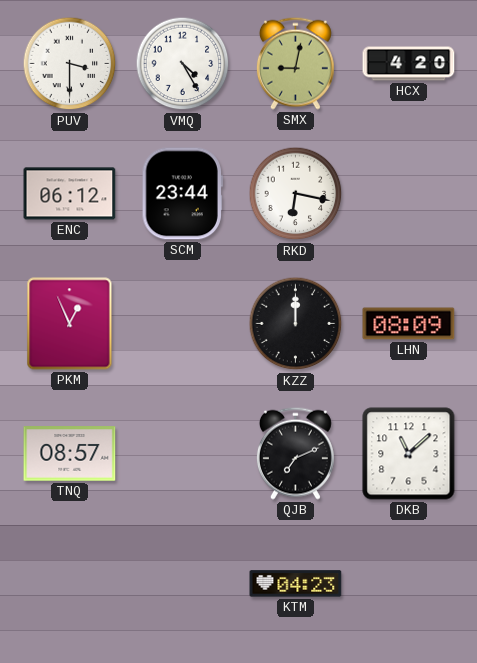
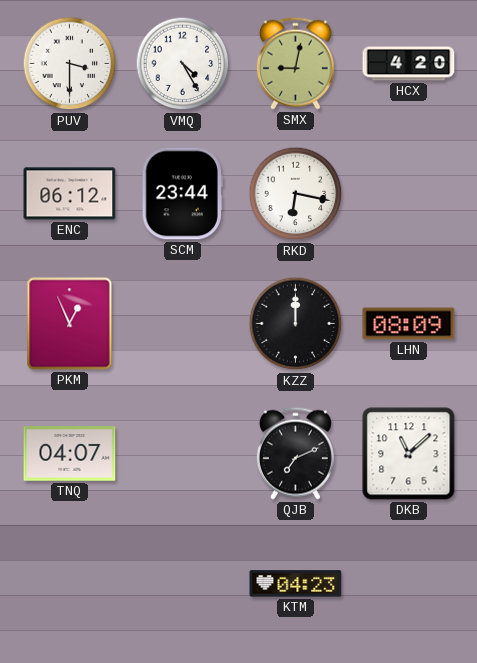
TNQ: 08:57 -> 04:07
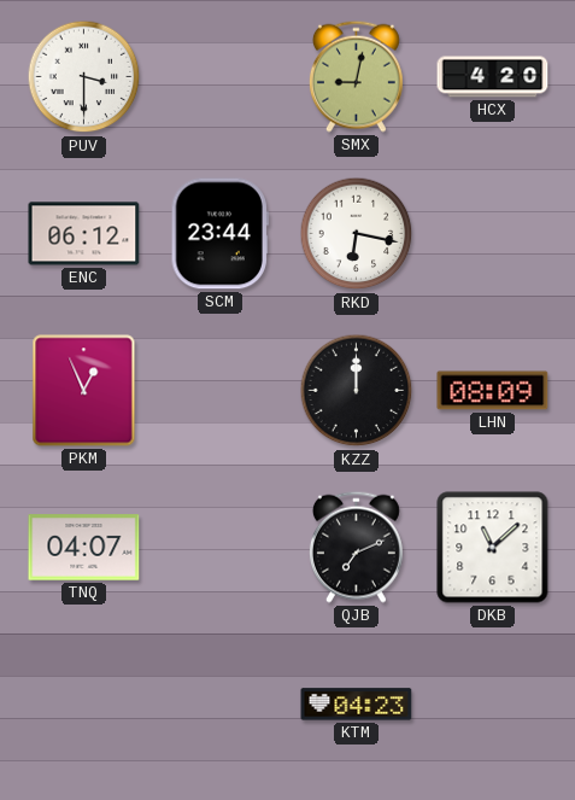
VMQ: 4:25 -> none
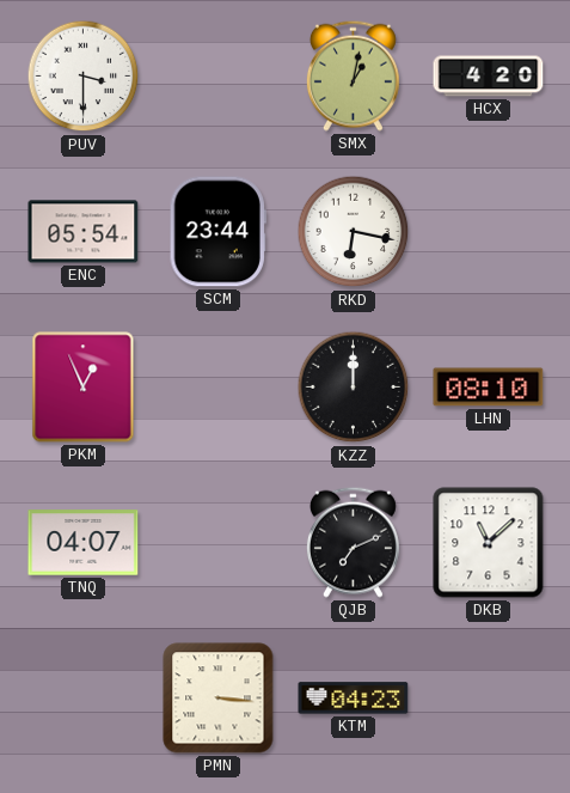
SMX: 9:02 -> 1:02
ENC: 06:12 -> 05:54
LHN: 08:09 -> 08:10
PMN: none -> 3:16
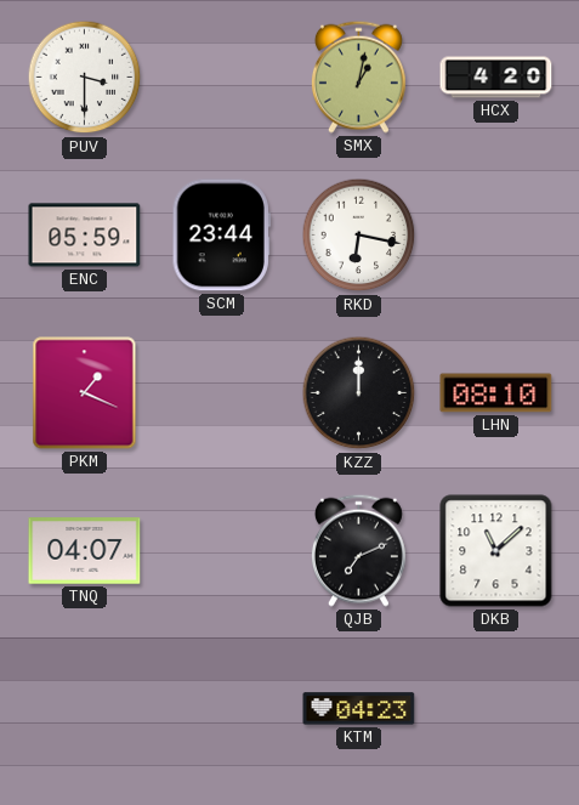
ENC: 05:54 -> 05:59
PKM: 12:56 -> 1:19
PMN: 3:16 -> none
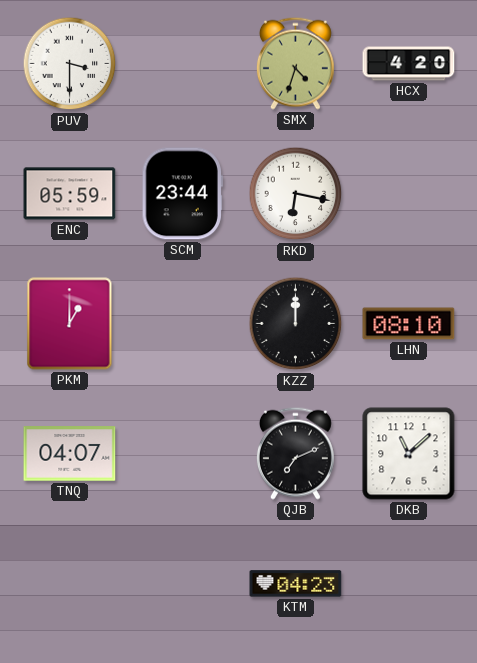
SMX: 1:02 -> 4:33
PKM: 1:19 -> 1:00
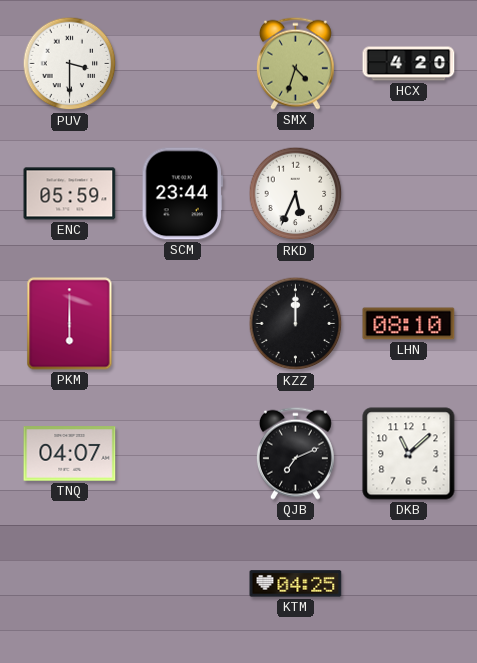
RKD: 6:17 -> 5:34
PKM: 1:00 -> 6:00
KTM: 04:23 -> 04:25
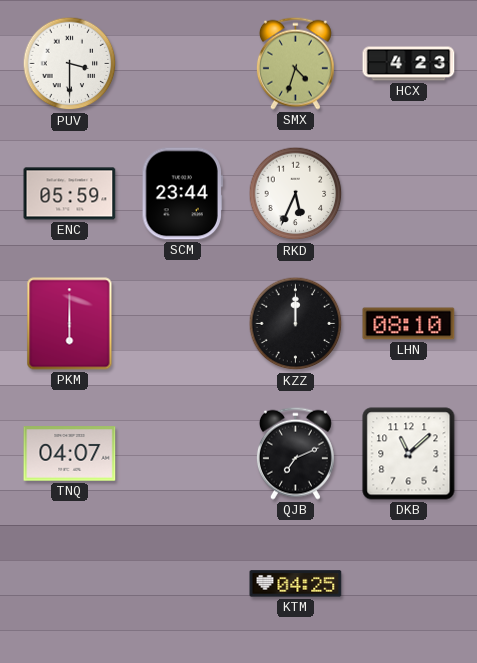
HCX: 4:20 -> 4:23
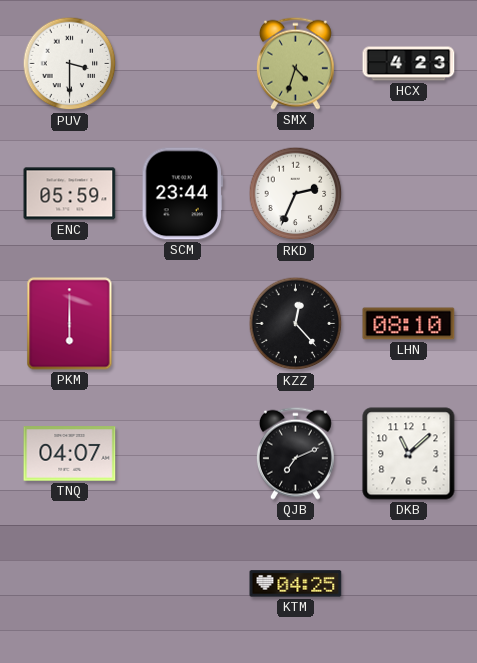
RKD: 5:34 -> 2:34
KZZ: 12:00 -> 12:23
